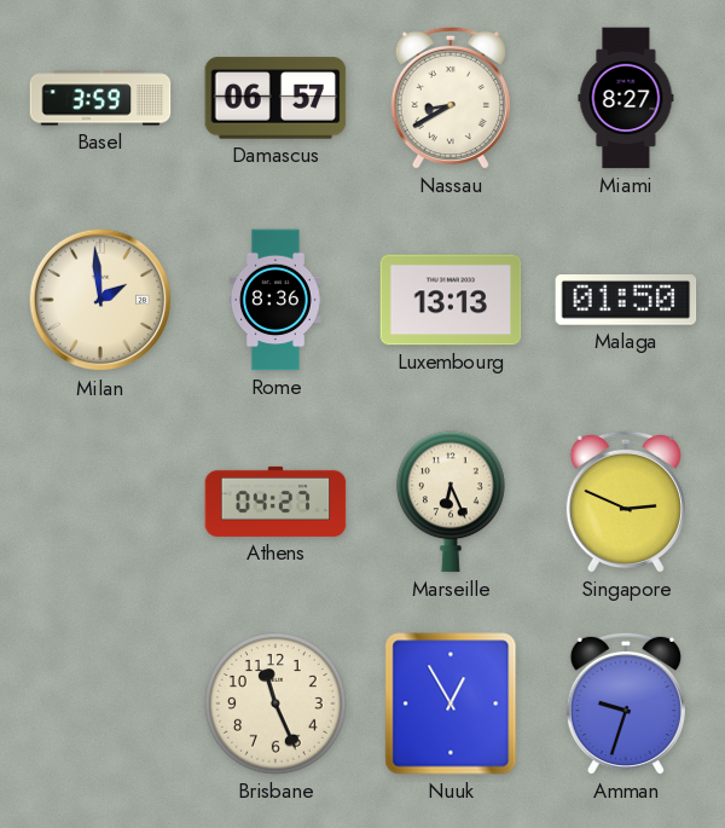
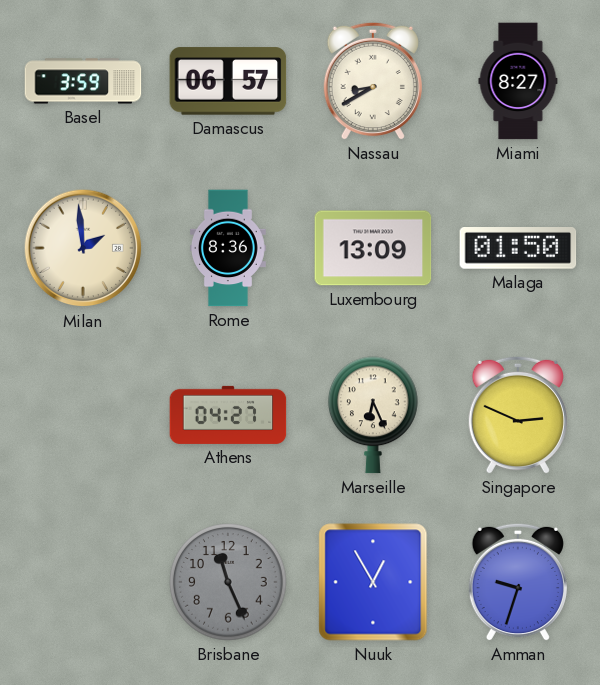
Luxembourg: 13:13 -> 13:09
Brisbane dial: cream -> grey
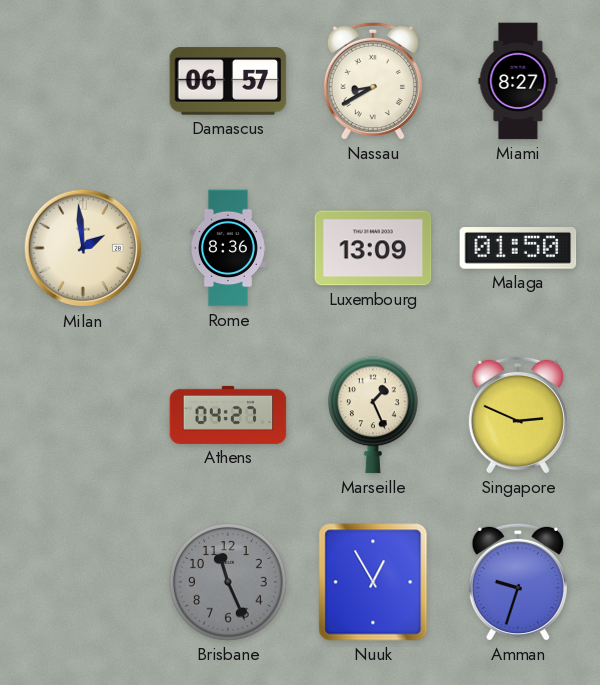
Basel: 3:59 -> none
Marseille: 6:26 -> 1:26
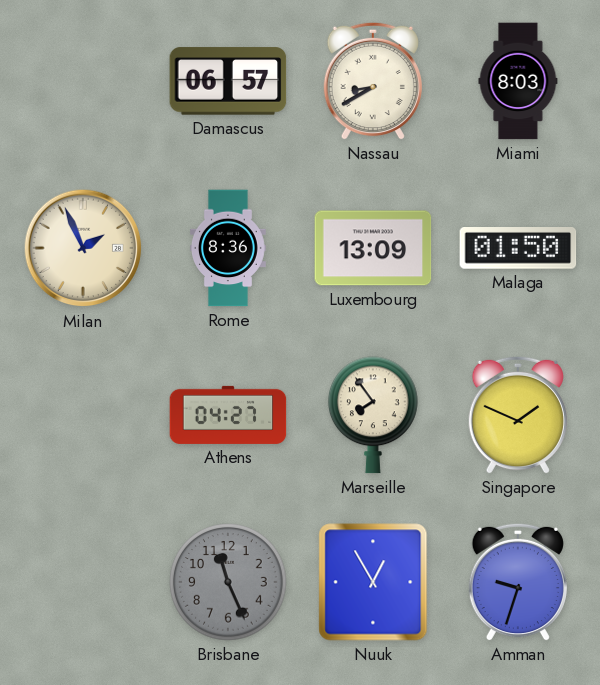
Miami: 8:27 -> 8:03
Milan: 1:59 -> 1:56
Marseille: 1:26 -> 7:54
Singapore: 2:49 -> 1:49
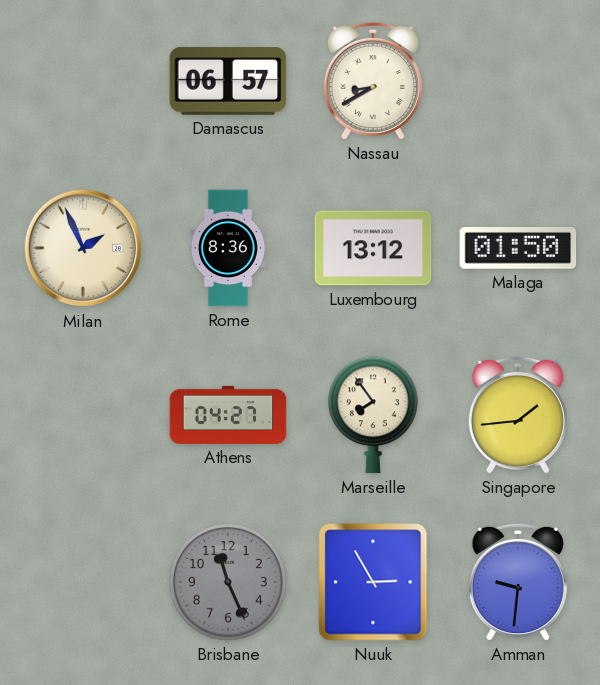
Miami: 8:03 -> none
Luxembourg: 13:09 -> 13:12
Singapore: 1:49 -> 1:44
Nuuk: 12:55 -> 2:55
Amman: 9:33 -> 9:31
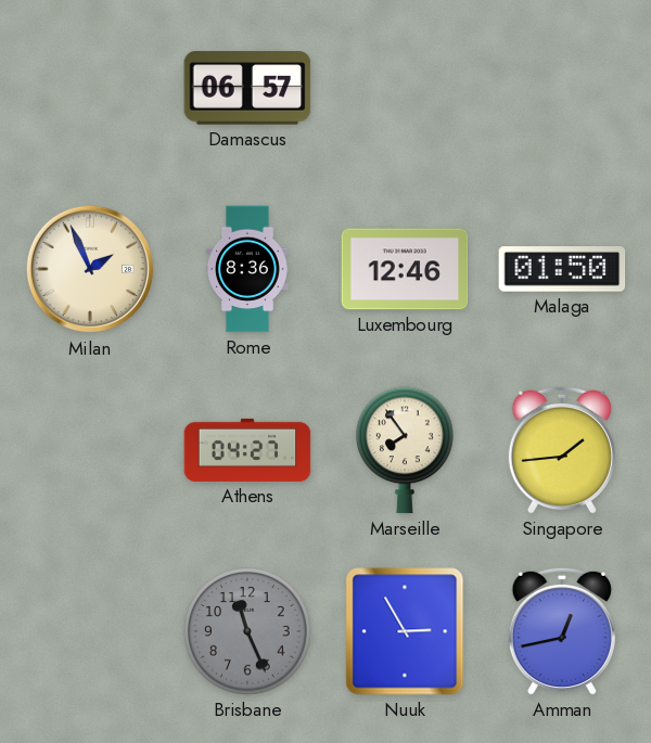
Nassau: 8:40 -> none
Luxembourg: 13:12 -> 12:46
Amman: 9:31 -> 12:43
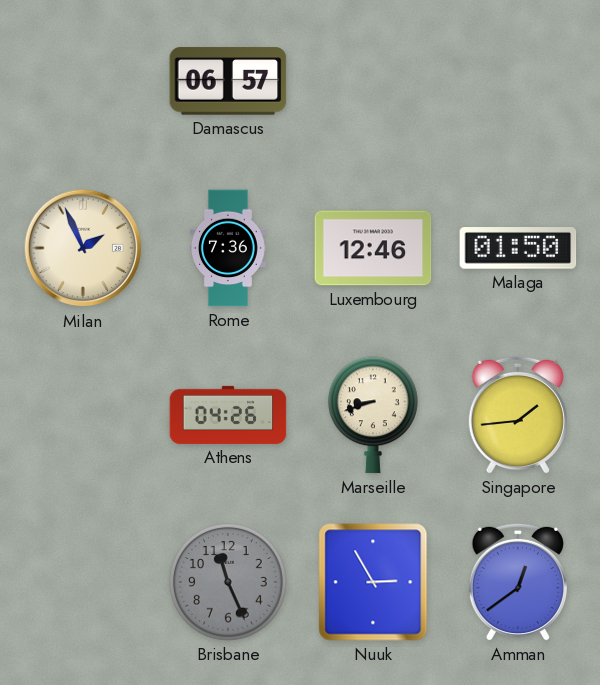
Rome: 8:36 -> 7:36
Athens: 04:27 -> 04:26
Marseille: 7:54 -> 8:42
Amman: 12:43 -> 12:39
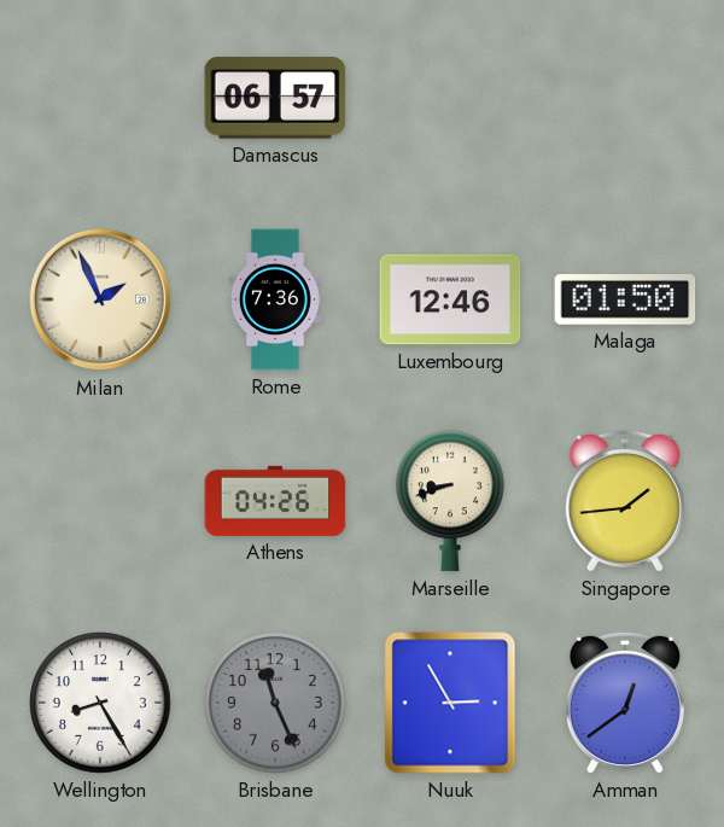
Wellington: none -> 8:25
